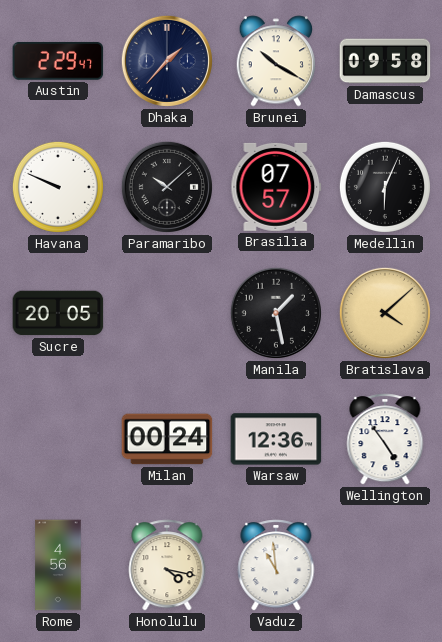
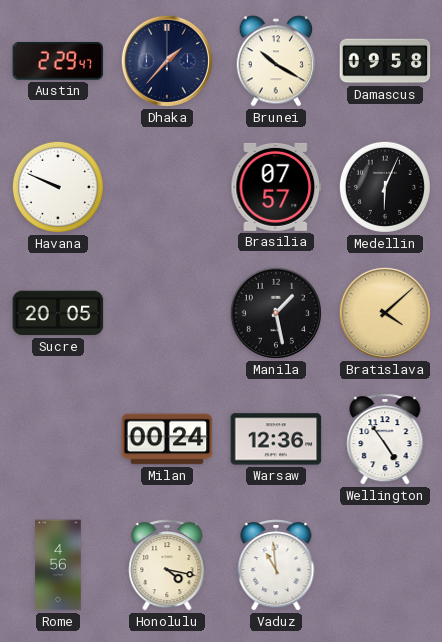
Paramaribo: 10:08 -> none
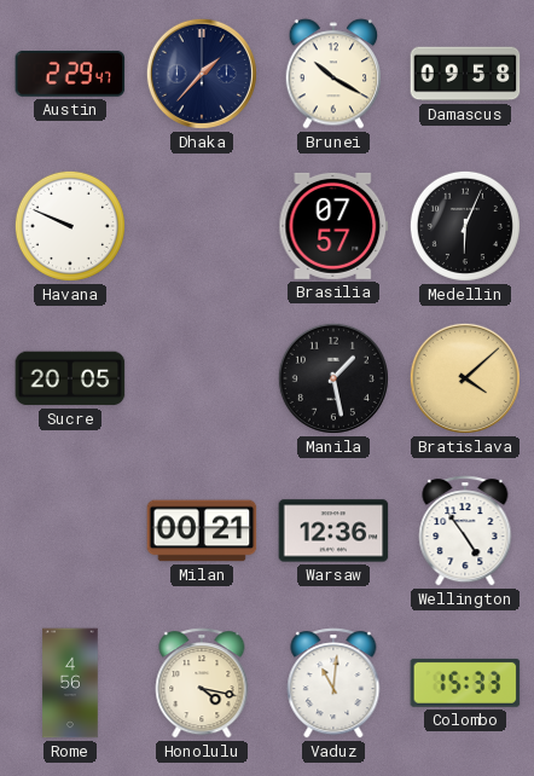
Milan: 00:24 -> 00:21
Vaduz: 10:59 -> 11:01
Colombo: none -> 15:33
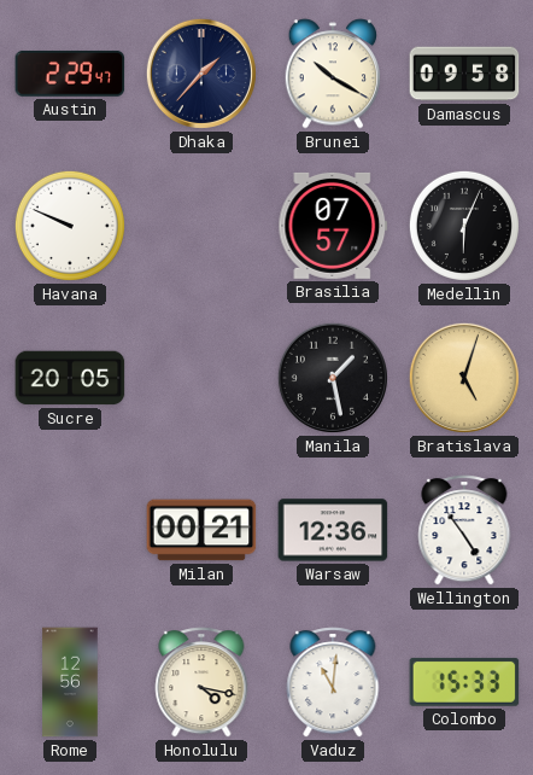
Bratislava: 4:08 -> 5:03
Rome: 4:56 -> 12:56
